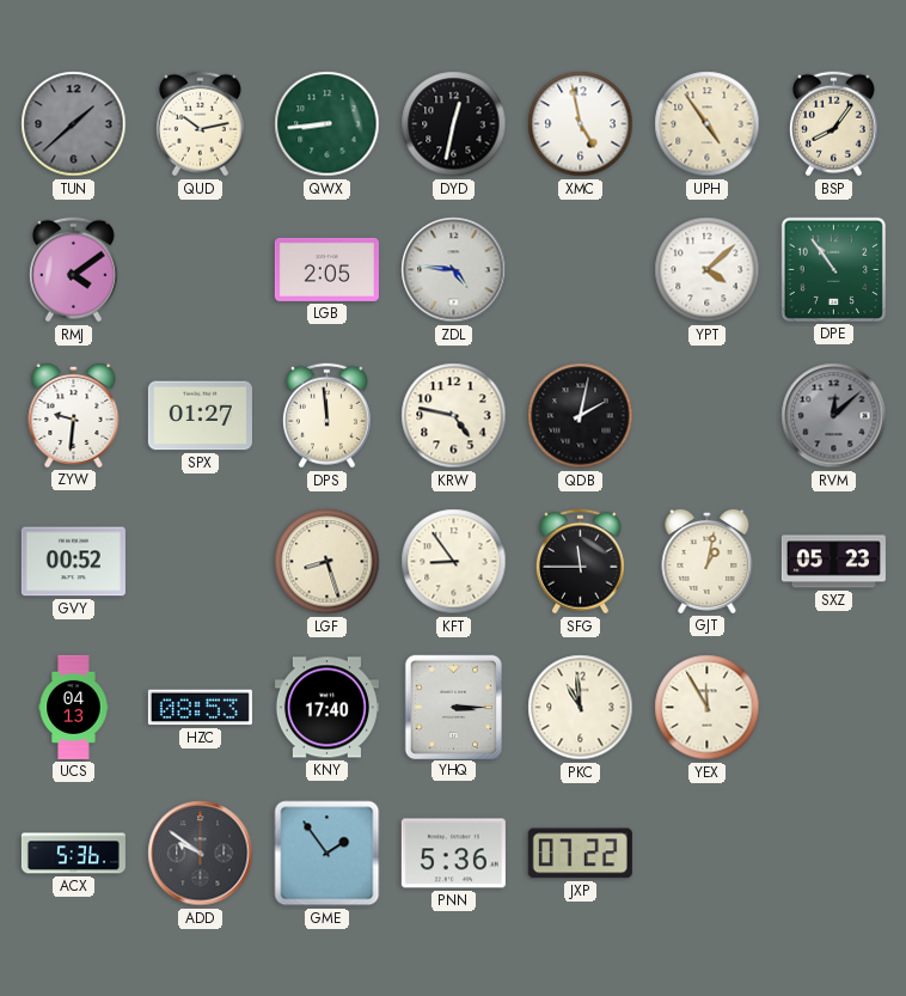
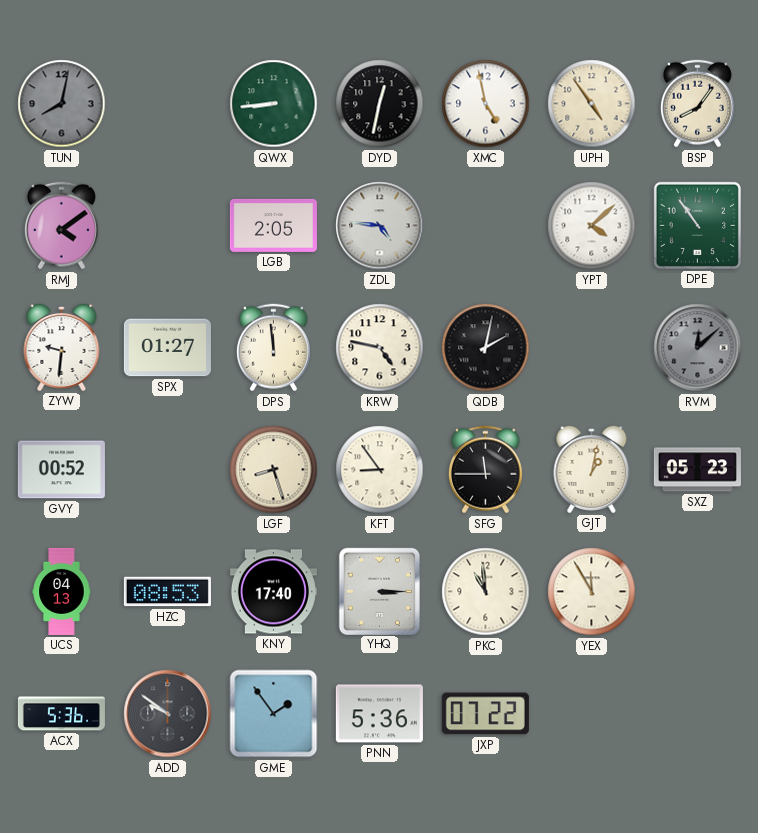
TUN: 1:38 -> 8:02
QUD: 10:13 -> none
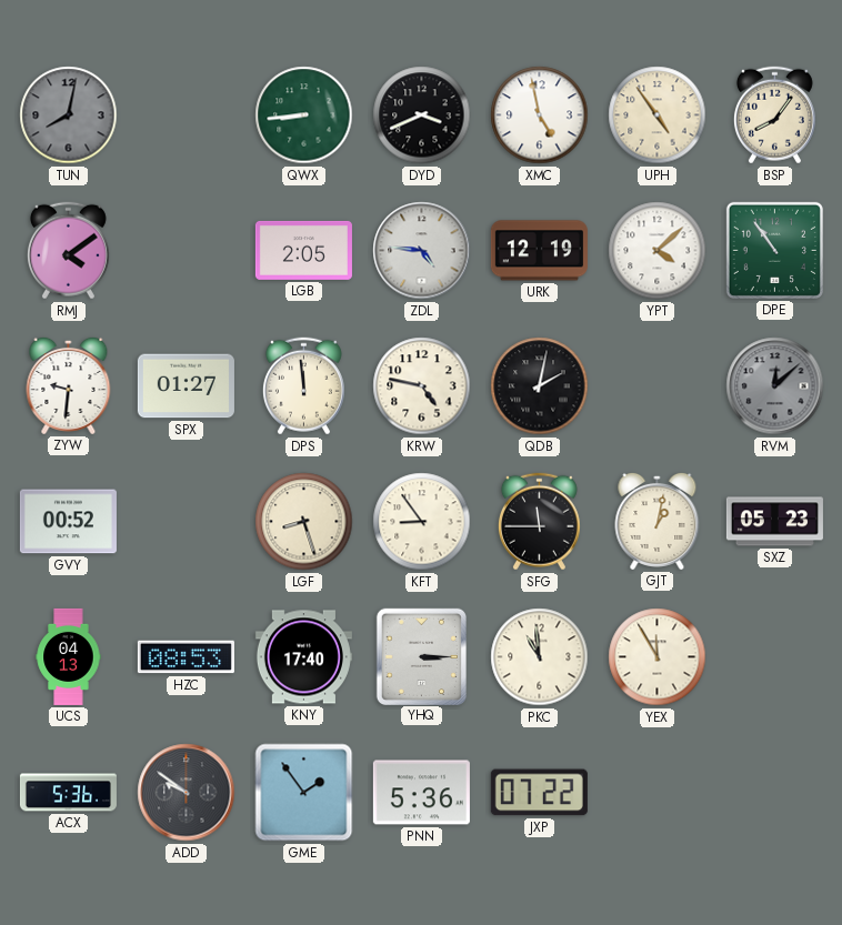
DYD: 12:32 -> 3:41
URK: none -> 12:19
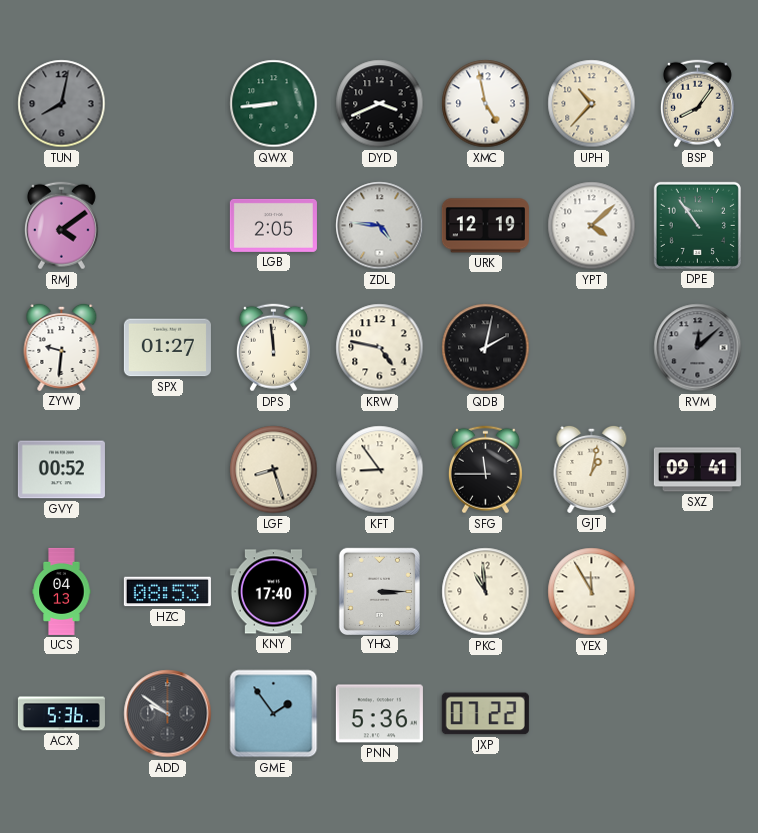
UPH: 4:54 -> 10:37
SXZ: 05:23 -> 09:41
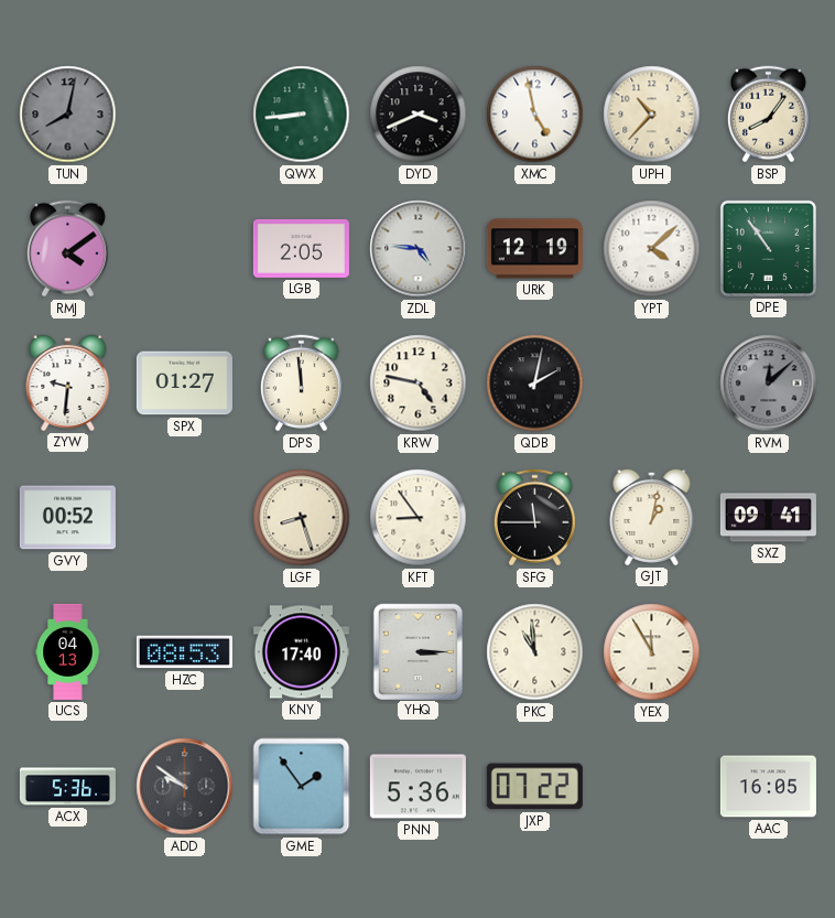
AAC: none -> 16:05
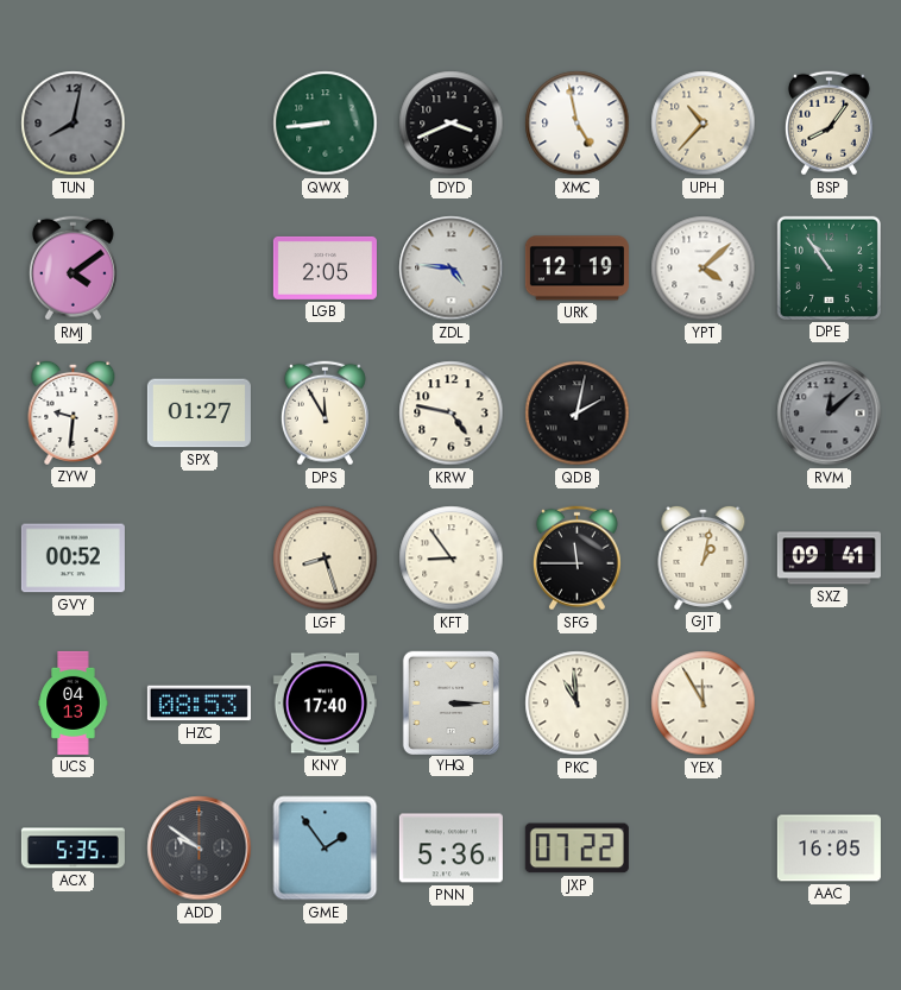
DPS: 11:59 -> 11:55
ACX: 5:36 -> 5:35
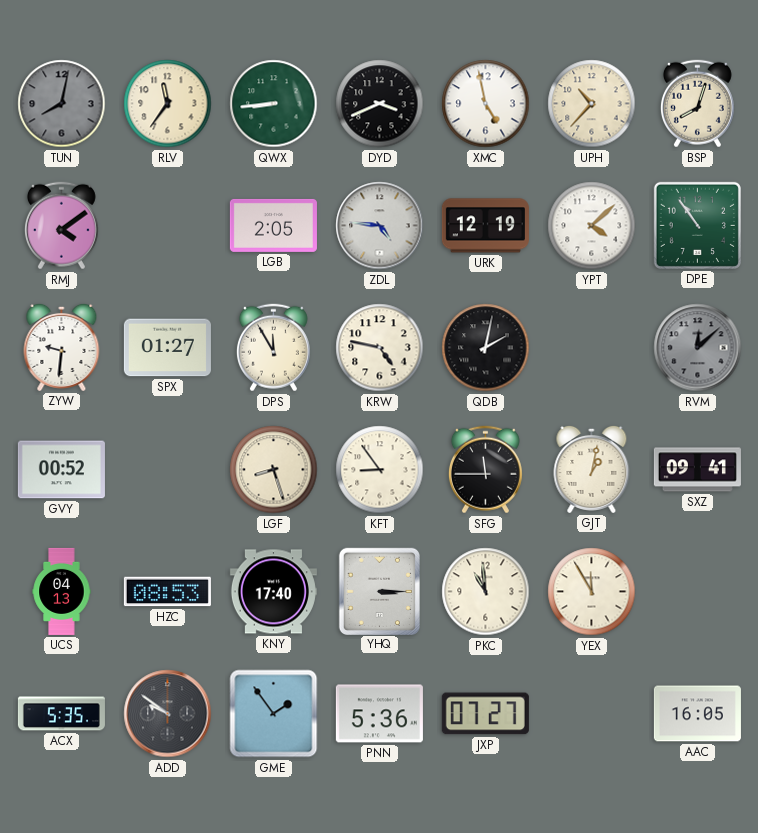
RLV: none -> 11:36
BSP: 8:06 -> 8:03
JXP: 07:22 -> 07:27
